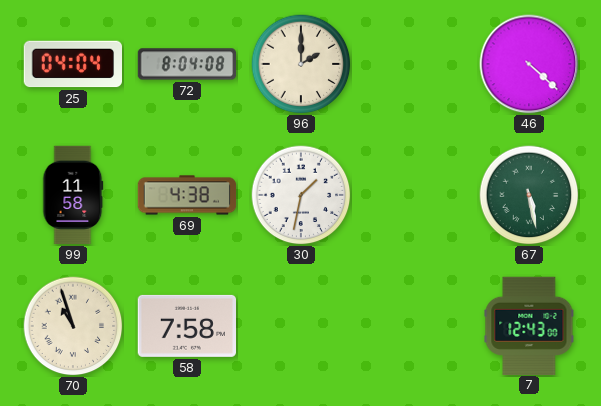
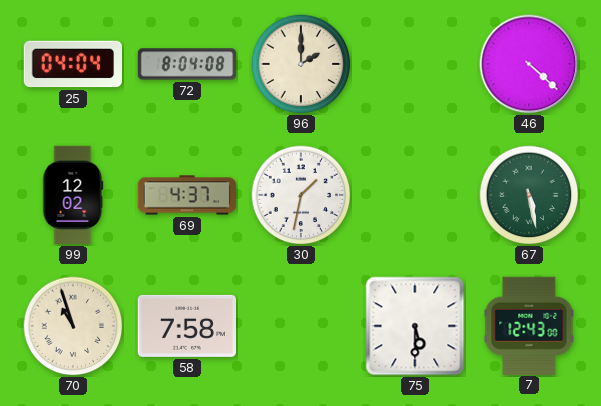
99: 11:58 -> 12:02
69: 4:38 -> 4:37
75: none -> 5:30
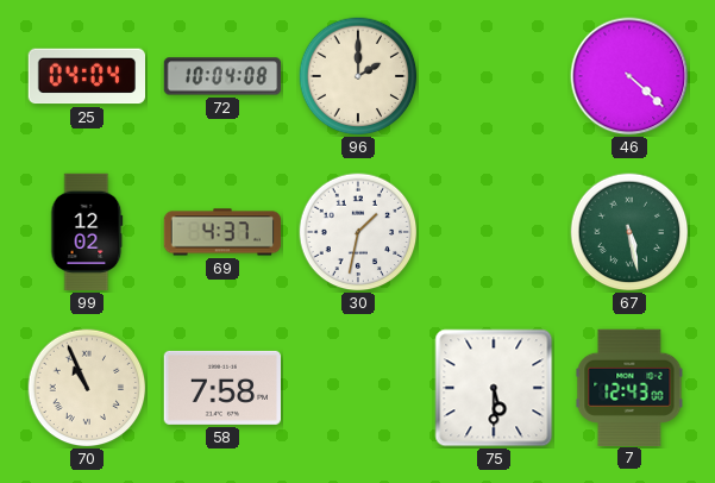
72: 8:04 -> 10:04
70: 10:57 -> 10:56
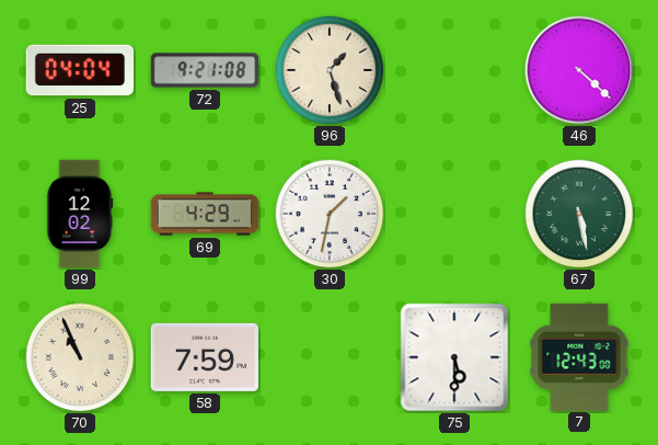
72: 10:04 -> 9:21
96: 2:00 -> 1:27
69: 4:37 -> 4:29
58: 7:58 -> 7:59
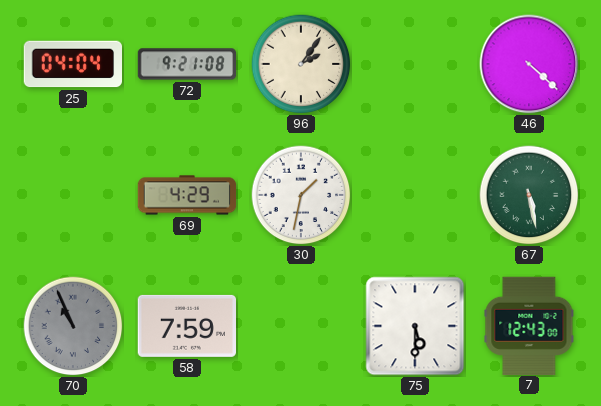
96: 1:27 -> 2:06
99: 12:02 -> none
70 dial: cream -> grey
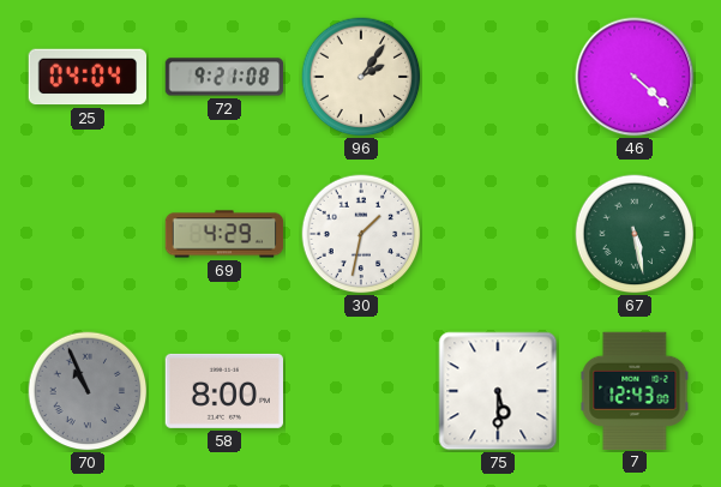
58: 7:59 -> 8:00
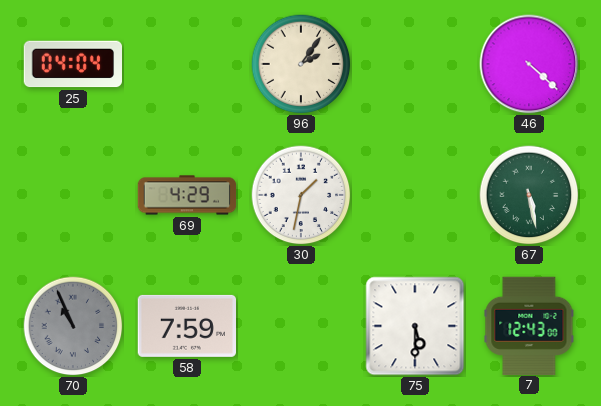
72: 9:21 -> none
58: 8:00 -> 7:59
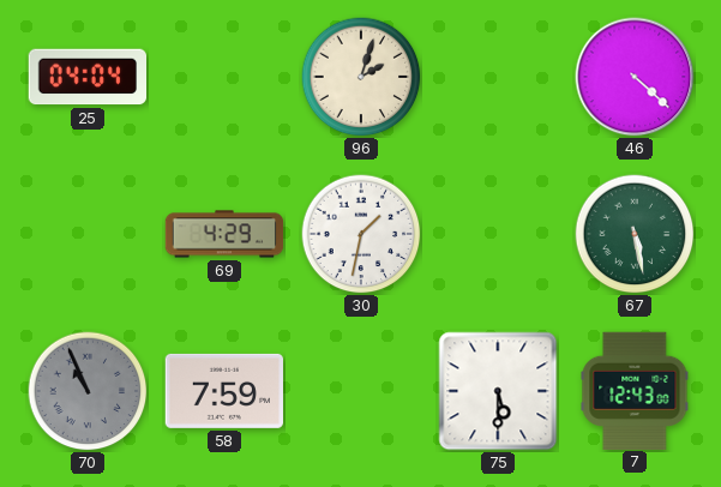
96: 2:06 -> 2:03
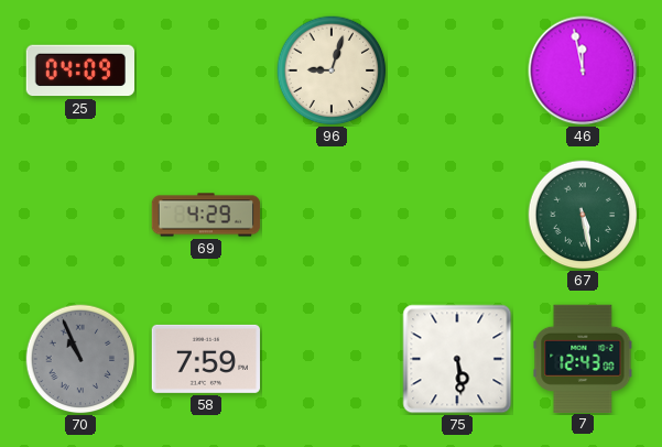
25: 04:04 -> 04:09
96: 2:03 -> 9:03
46: 4:22 -> 11:58
30: 1:32 -> none
75: 5:30 -> 5:29
